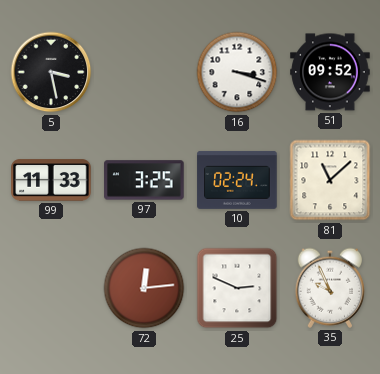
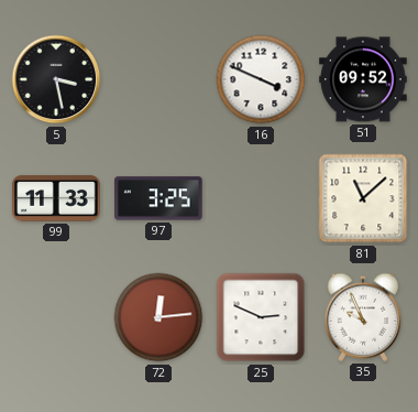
16: 3:18 -> 3:49
10: 02:24 -> none
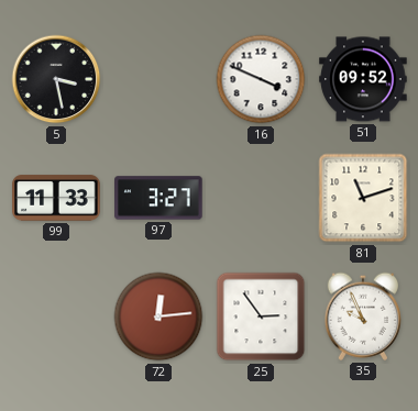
97: 3:25 -> 3:27
81: 11:08 -> 11:12
25: 2:49 -> 2:54
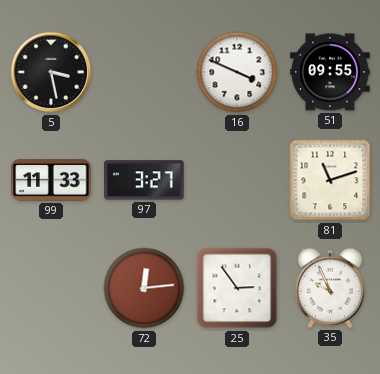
51: 09:52 -> 09:55
